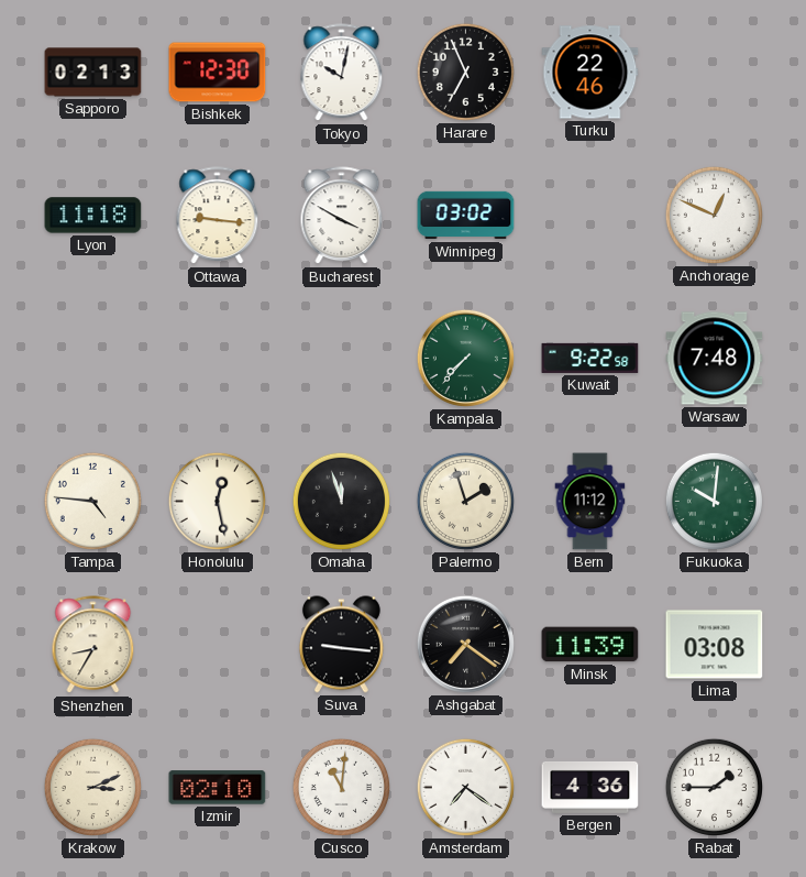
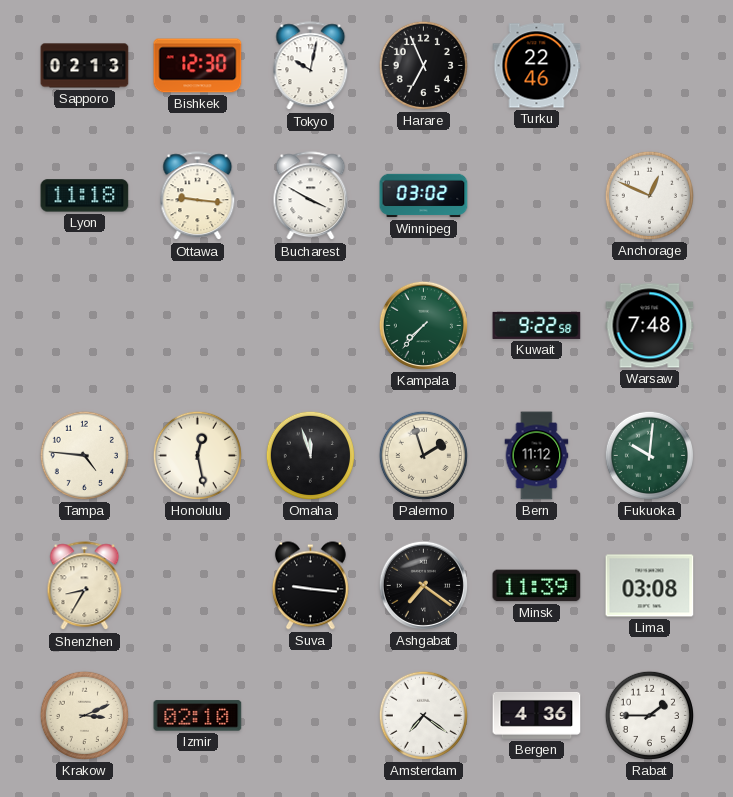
Cusco: 11:01 -> none
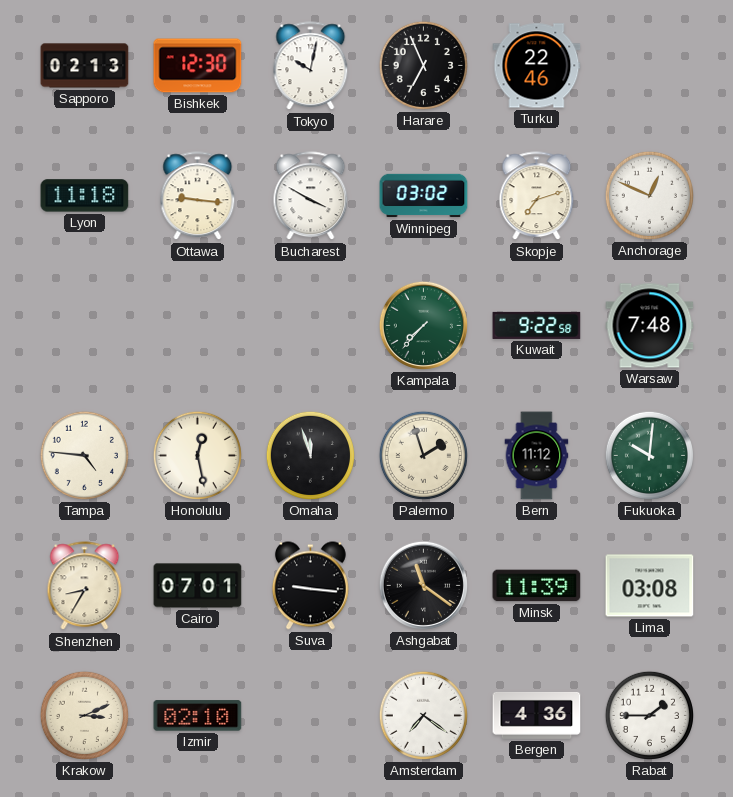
Skopje: none -> 7:12
Cairo: none -> 07:01
Ashgabat: 7:21 -> 11:21
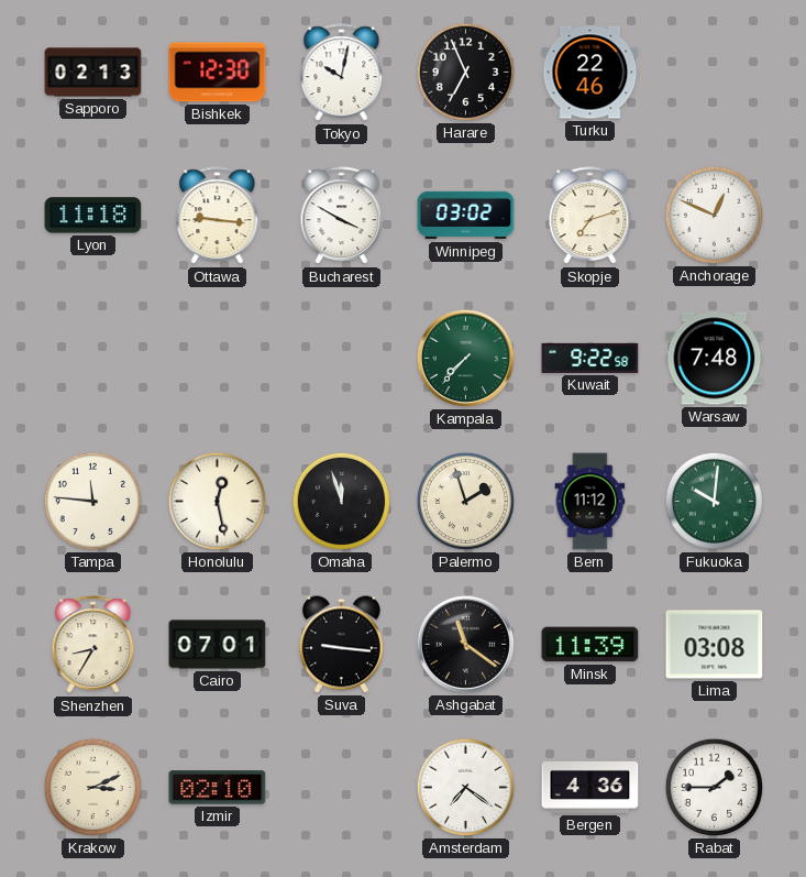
Tampa: 4:46 -> 11:46
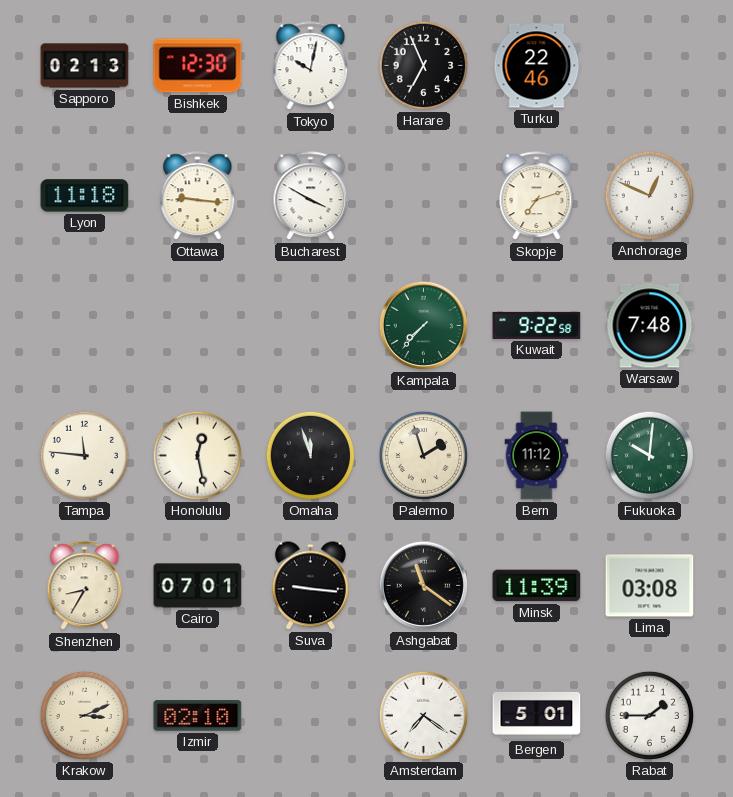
Winnipeg: 03:02 -> none
Bergen: 4:36 -> 5:01
